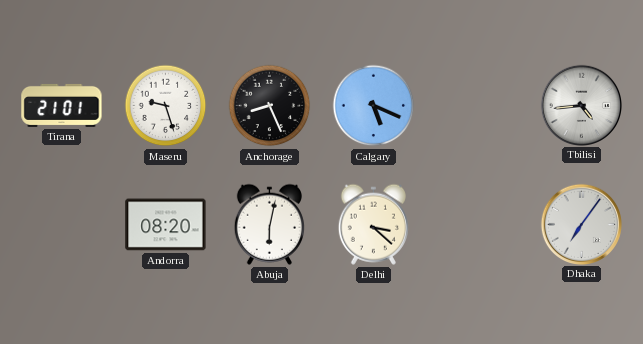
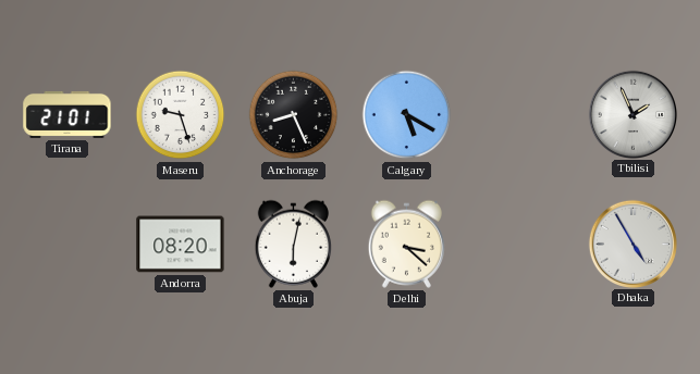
Calgary: 5:19 -> 5:20
Tbilisi: 4:44 -> 1:56
Dhaka: 7:06 -> 4:55
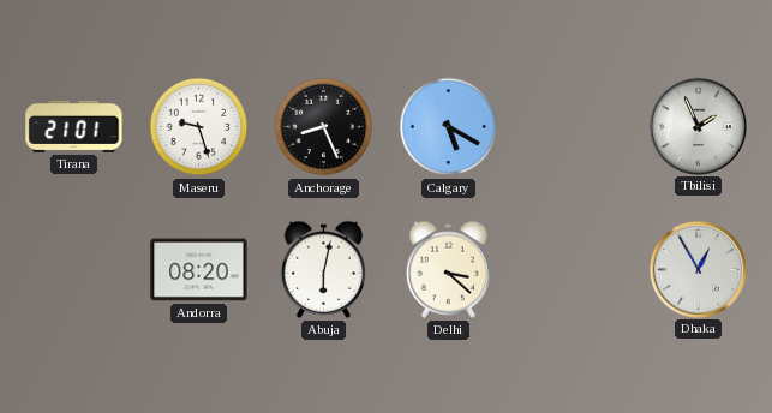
Dhaka: 4:55 -> 12:55
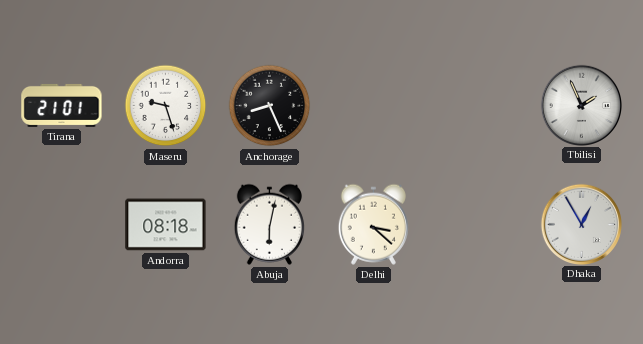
Calgary: 5:20 -> none
Andorra: 08:20 -> 08:18
